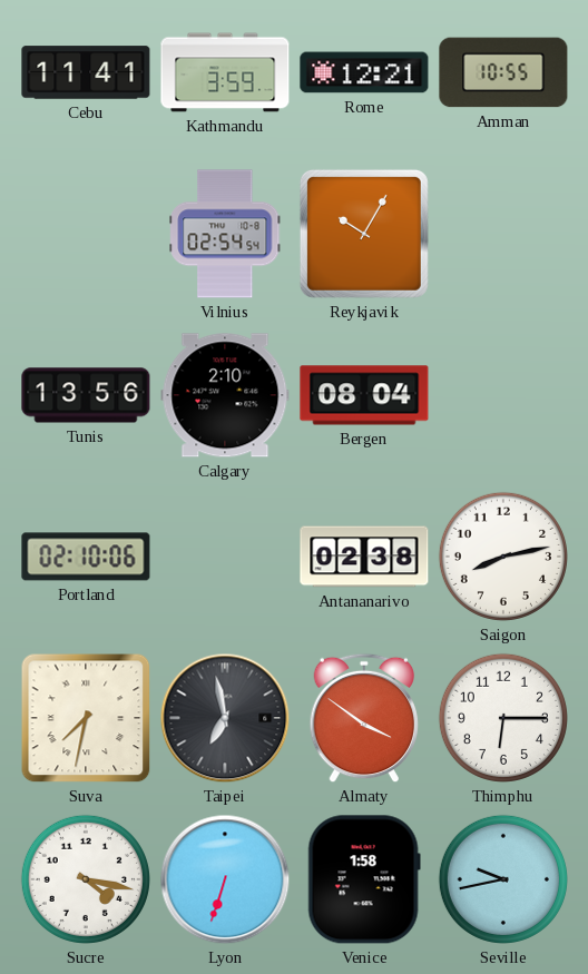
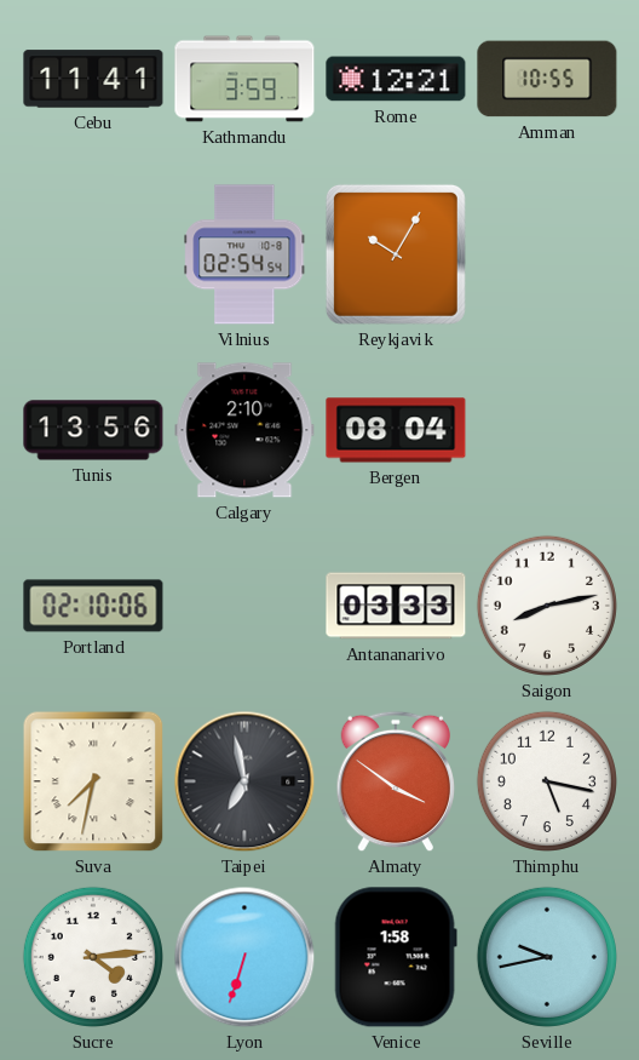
Antananarivo: 02:38 -> 03:33
Thimphu: 6:15 -> 5:17
Sucre: 4:17 -> 4:14
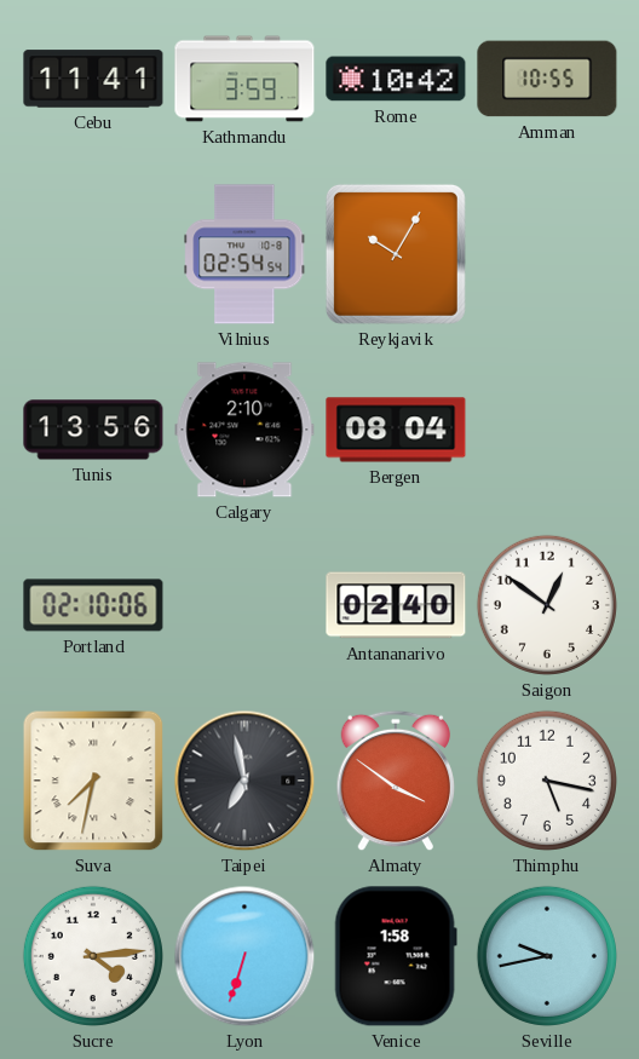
Rome: 12:21 -> 10:42
Antananarivo: 03:33 -> 02:40
Saigon: 8:13 -> 12:51
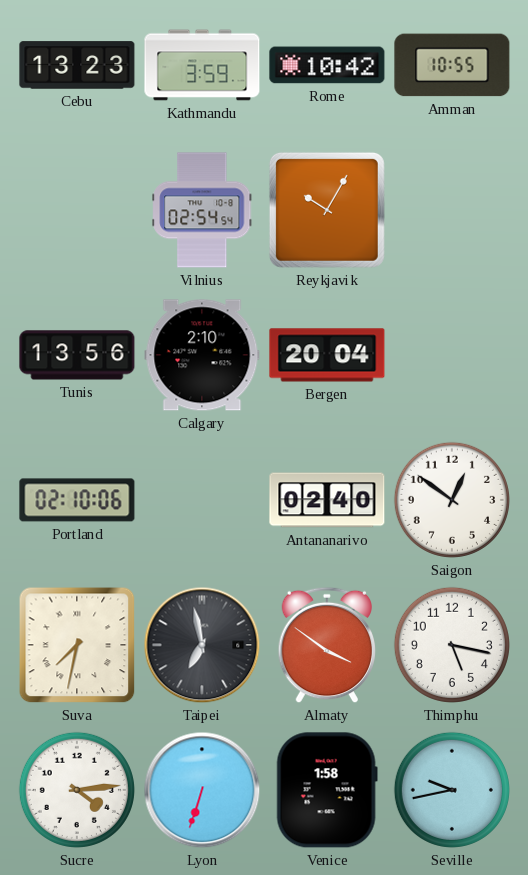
Cebu: 11:41 -> 13:23
Bergen: 08:04 -> 20:04
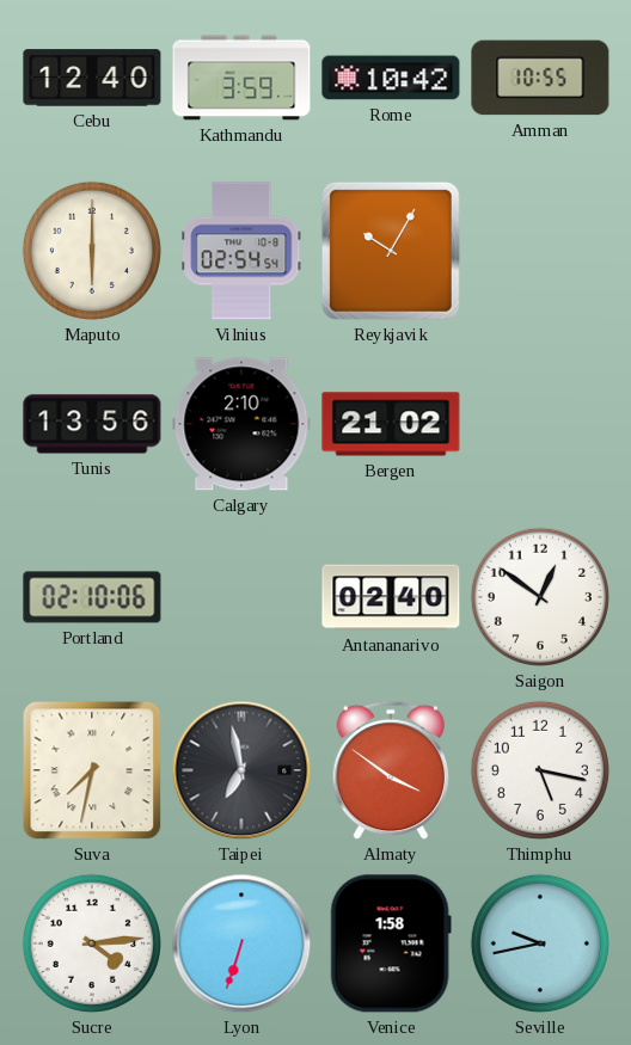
Cebu: 13:23 -> 12:40
Maputo: none -> 6:00
Bergen: 20:04 -> 21:02
